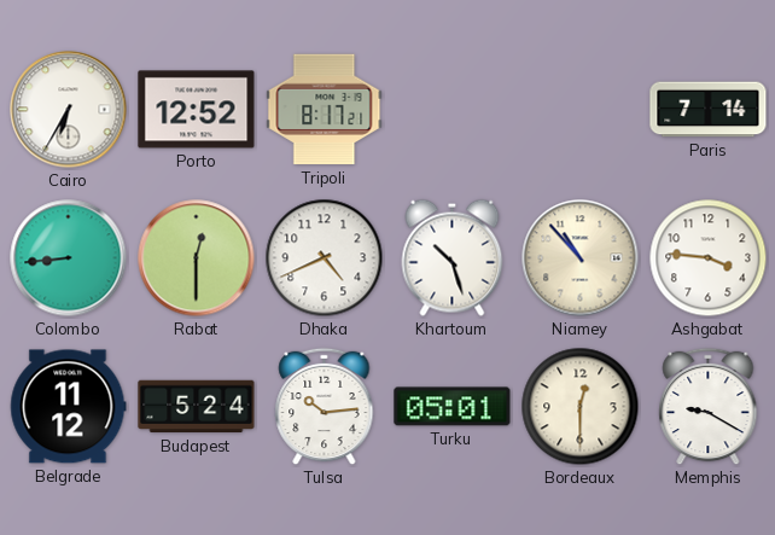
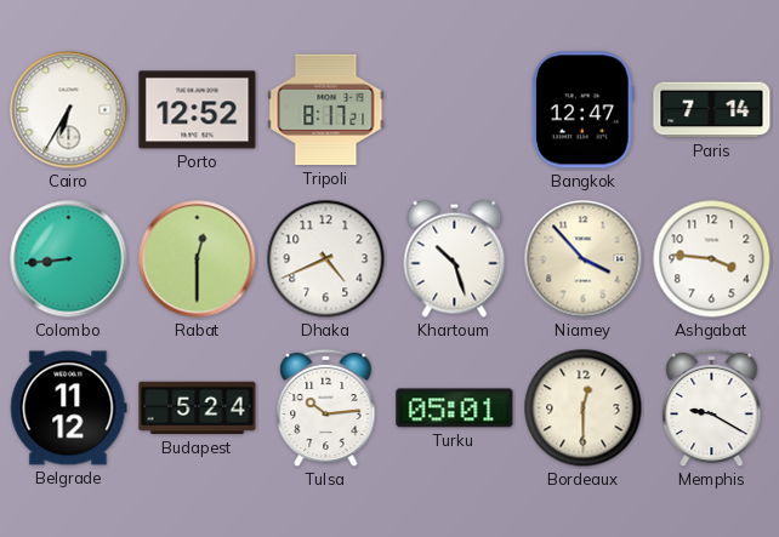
Bangkok: none -> 12:47
Niamey: 10:53 -> 3:53
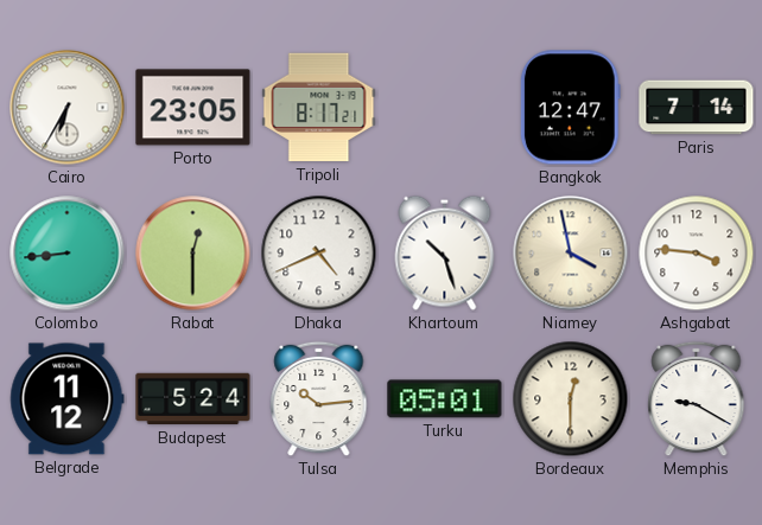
Porto: 12:52 -> 23:05
Niamey: 3:53 -> 3:58
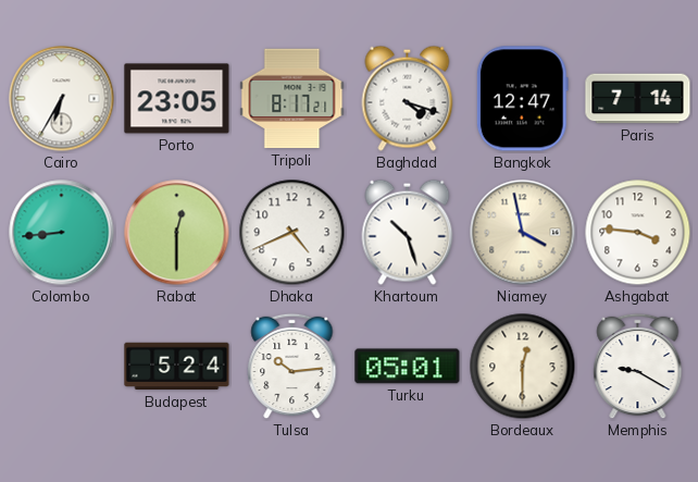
Baghdad: none -> 4:18
Belgrade: 11:12 -> none
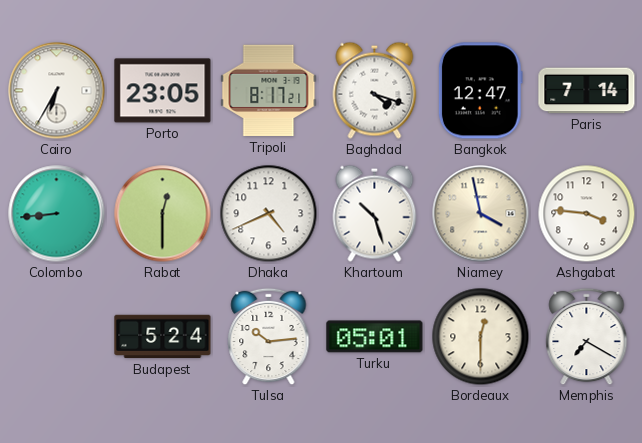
Memphis: 9:20 -> 7:20
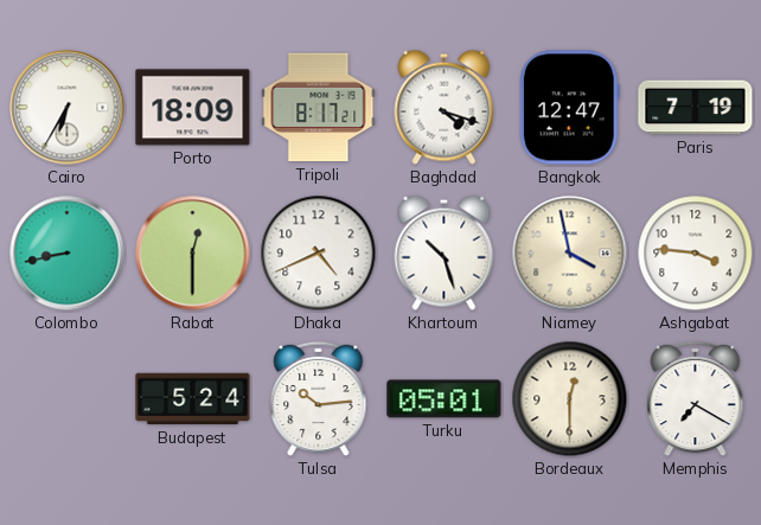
Porto: 23:05 -> 18:09
Paris: 7:14 -> 7:19
Colombo: 8:44 -> 8:43
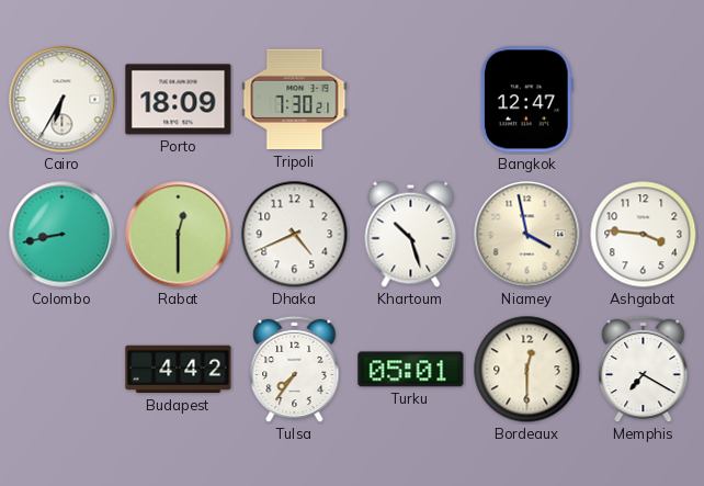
Tripoli: 8:17 -> 7:30
Baghdad: 4:18 -> none
Paris: 7:19 -> none
Budapest: 5:24 -> 4:42
Tulsa: 10:14 -> 7:36
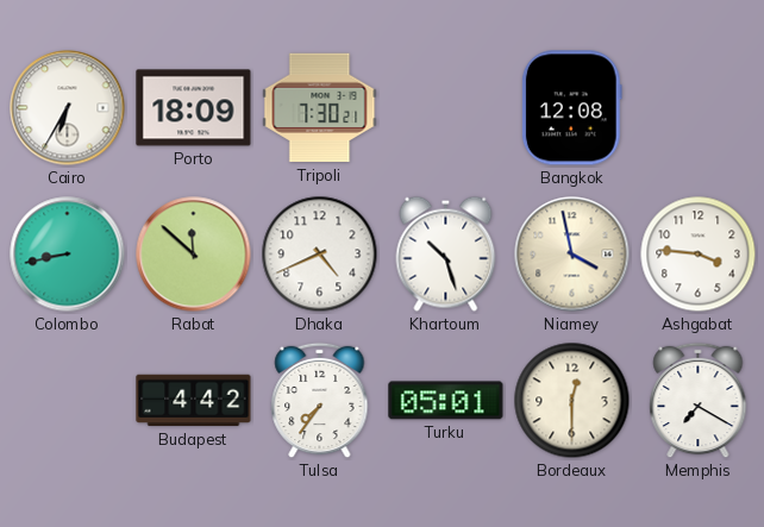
Bangkok: 12:47 -> 12:08
Rabat: 12:30 -> 11:52
